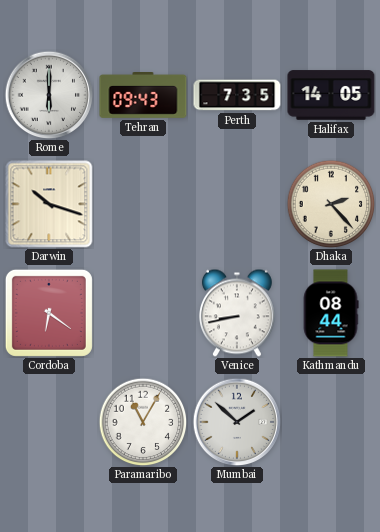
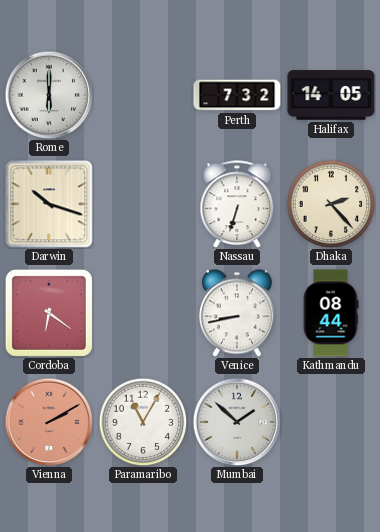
Tehran: 09:43 -> none
Perth: 7:35 -> 7:32
Nassau: none -> 6:33
Vienna: none -> 2:10
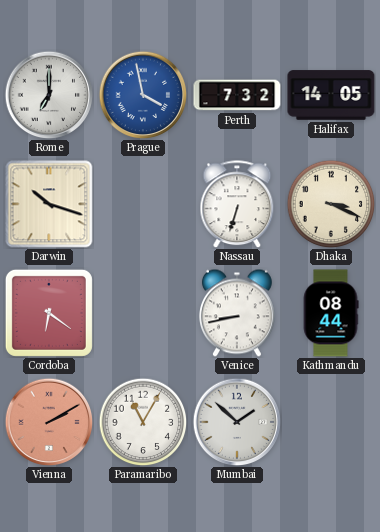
Rome: 6:00 -> 7:00
Prague: none -> 3:58
Dhaka: 2:23 -> 3:19
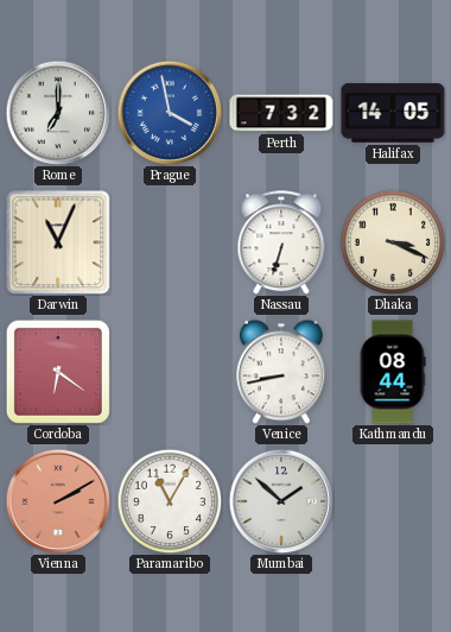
Darwin: 10:18 -> 11:04
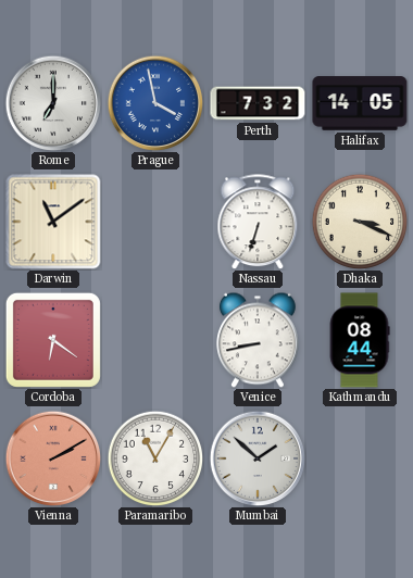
Darwin: 11:04 -> 11:09
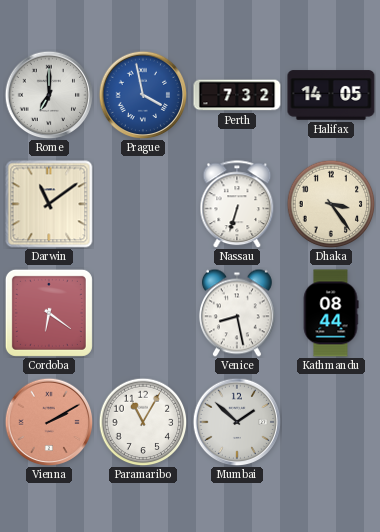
Dhaka: 3:19 -> 3:24
Venice: 8:43 -> 8:28
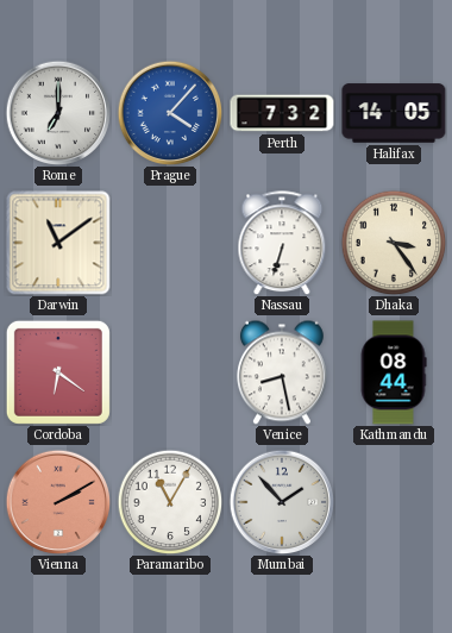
Prague: 3:58 -> 4:07
Mumbai: 1:52 -> 1:53
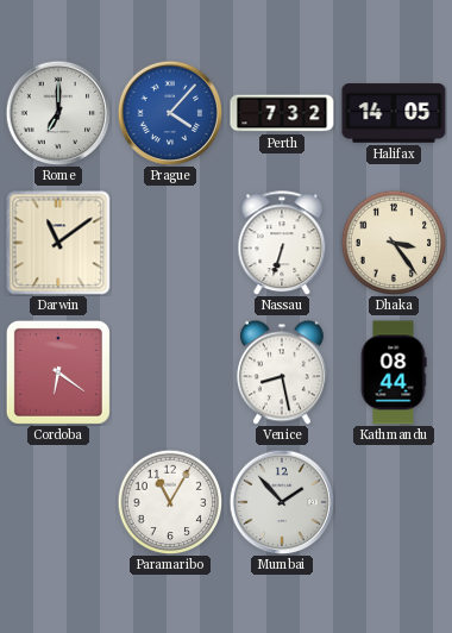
Vienna: 2:10 -> none
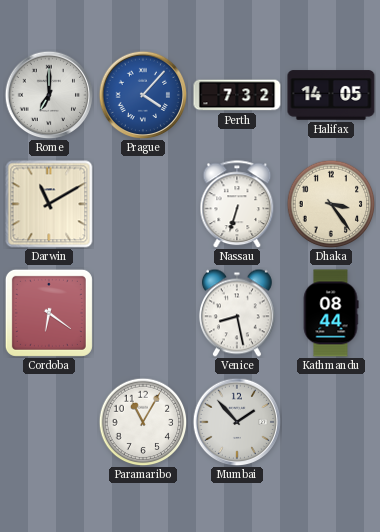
Darwin: 11:09 -> 11:10
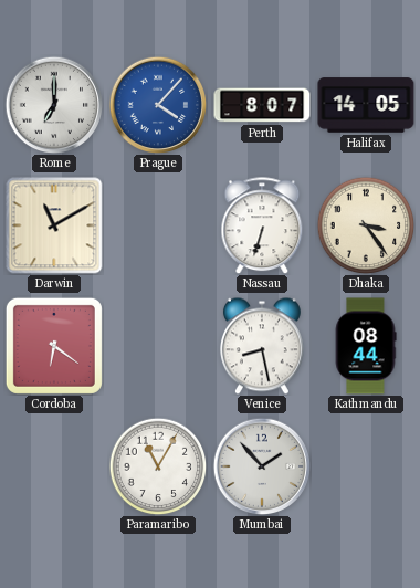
Perth: 7:32 -> 8:07
